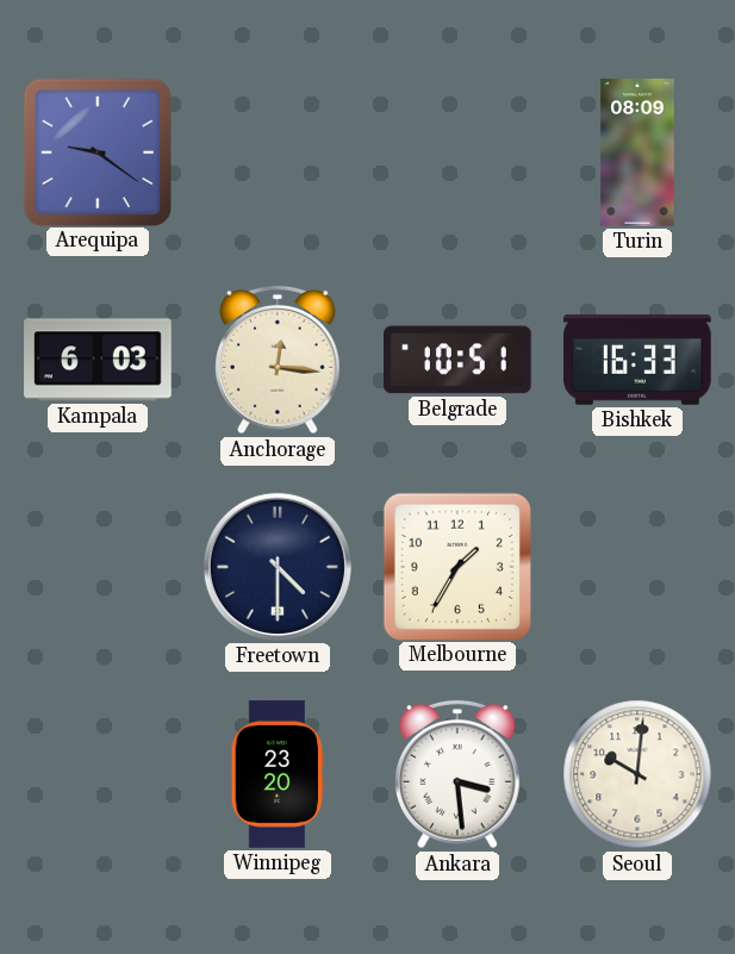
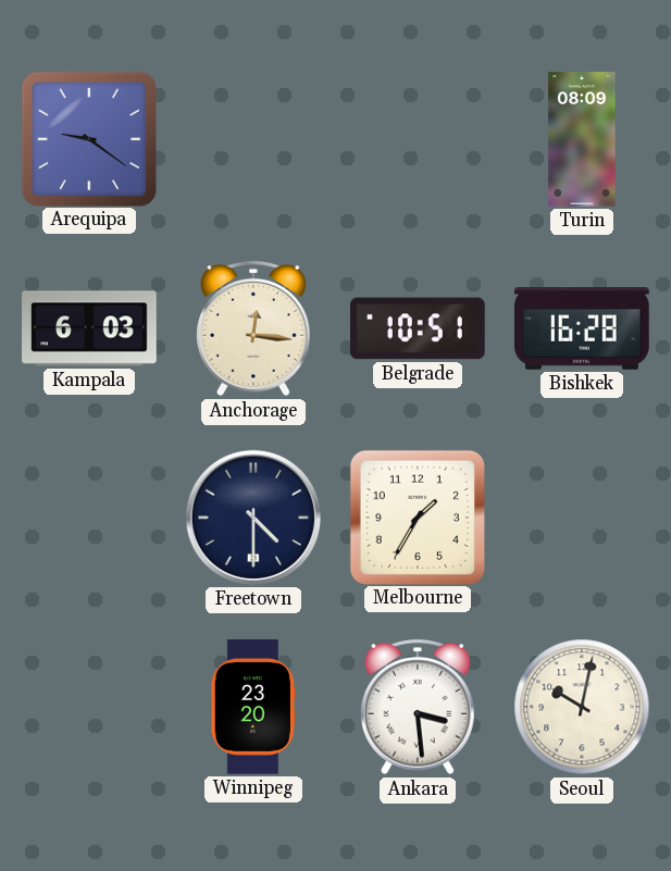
Bishkek: 16:33 -> 16:28
Seoul: 10:01 -> 10:02
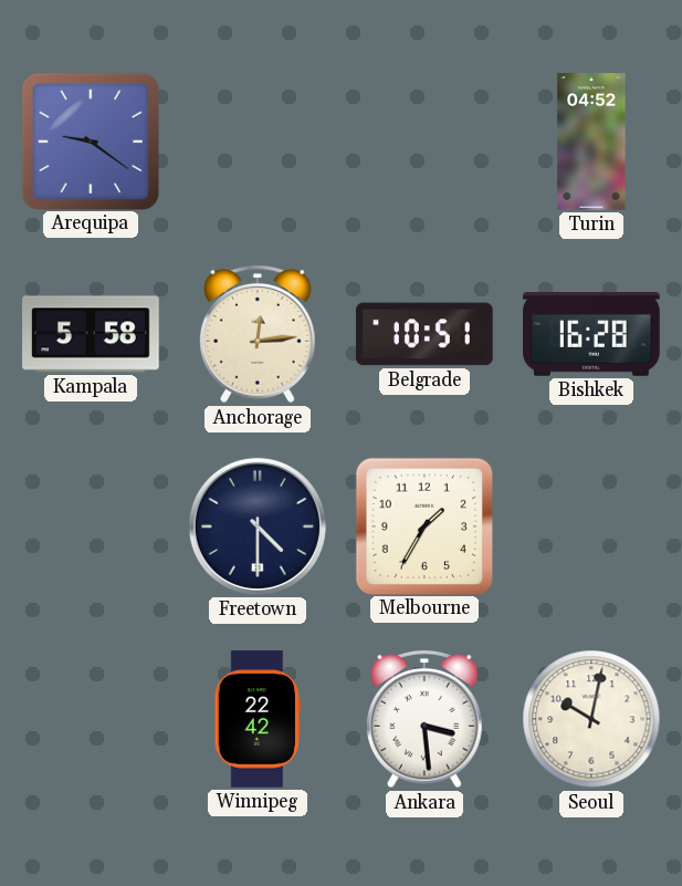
Turin: 08:09 -> 04:52
Kampala: 6:03 -> 5:58
Anchorage: 12:16 -> 12:14
Winnipeg: 23:20 -> 22:42
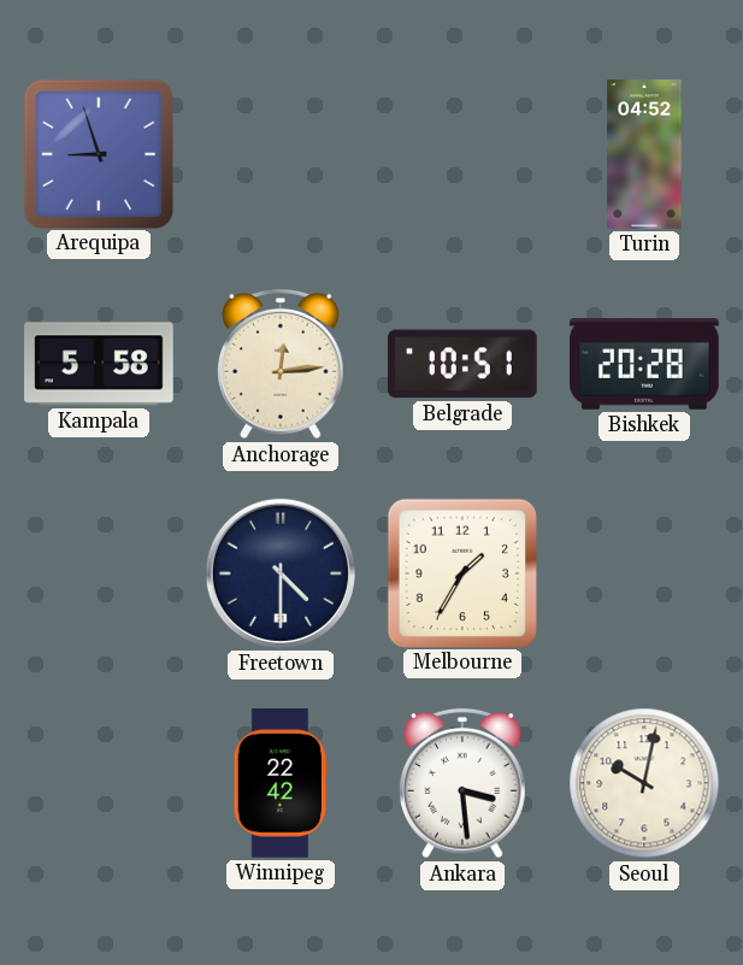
Arequipa: 9:21 -> 8:57
Bishkek: 16:28 -> 20:28
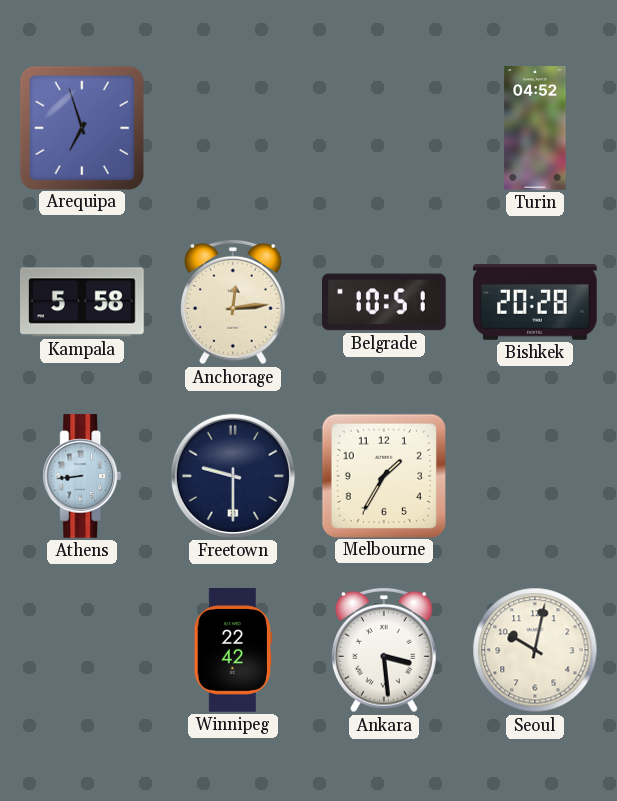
Arequipa: 8:57 -> 6:57
Athens: none -> 8:44
Freetown: 4:30 -> 9:30
